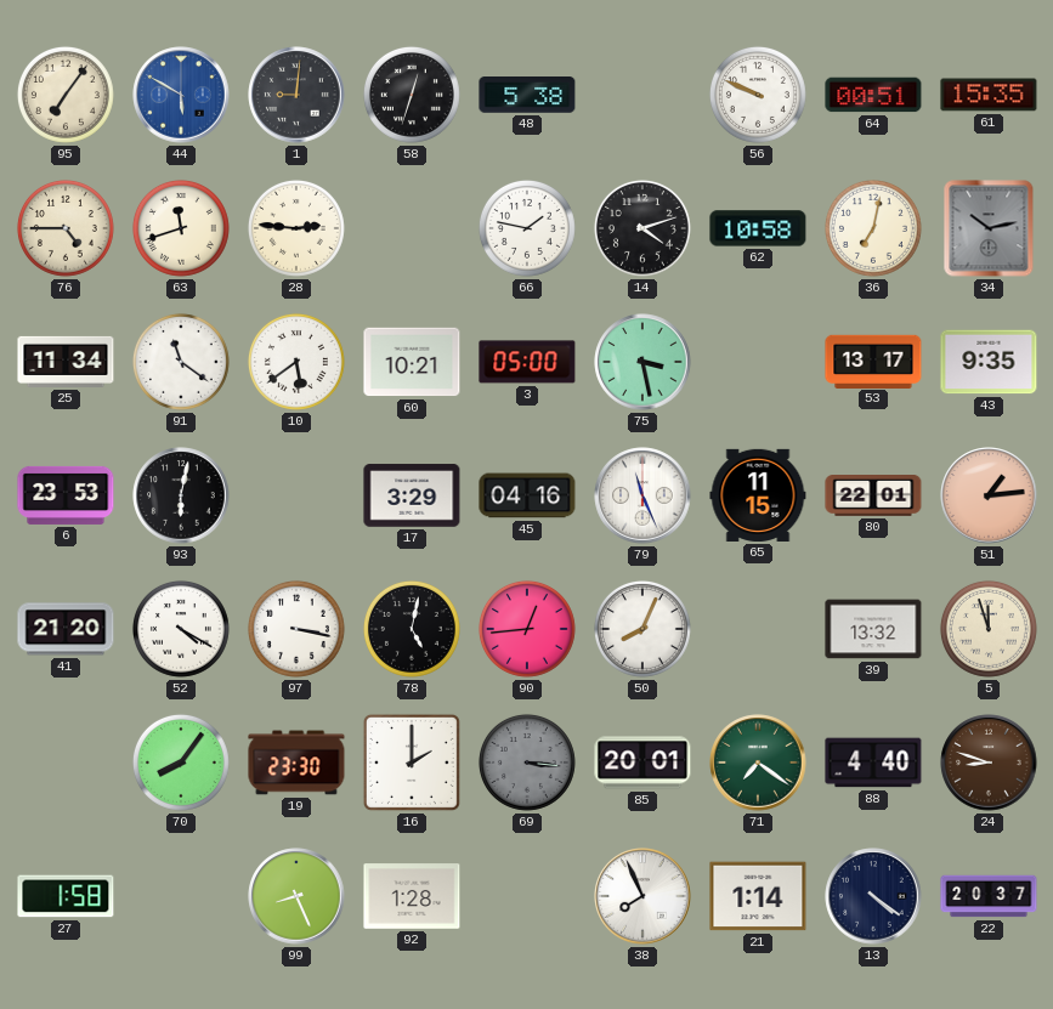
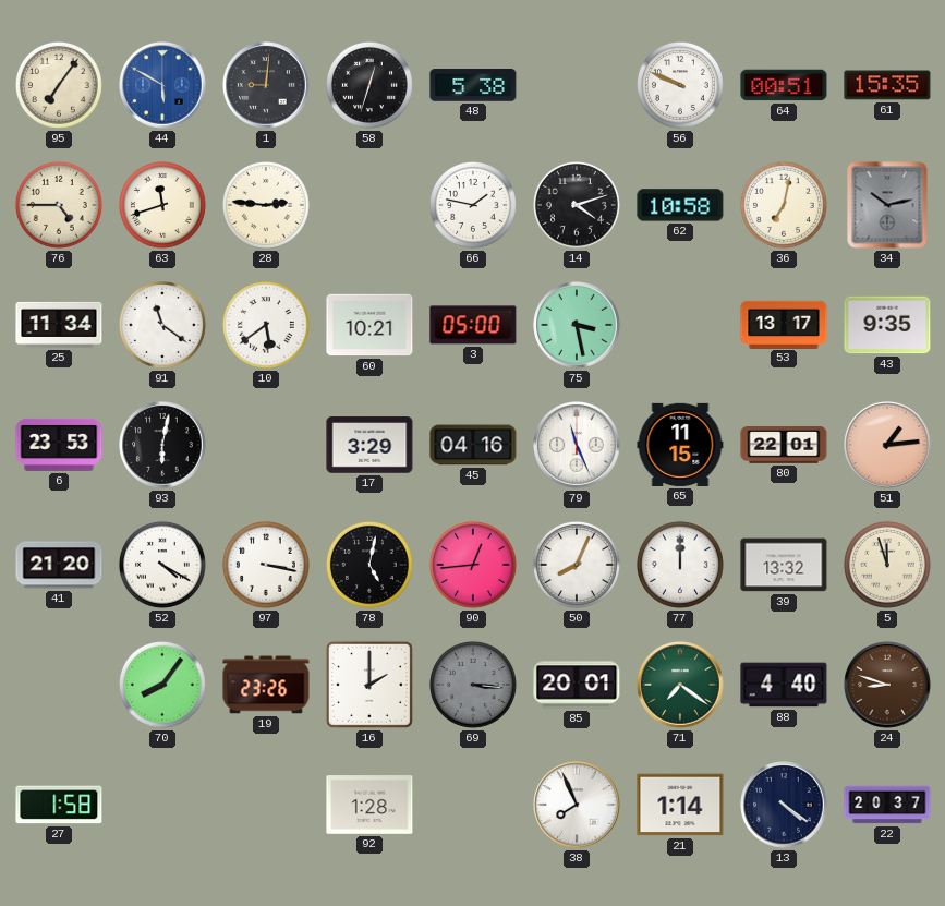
77: none -> 12:00
19: 23:30 -> 23:26
99: 8:26 -> none
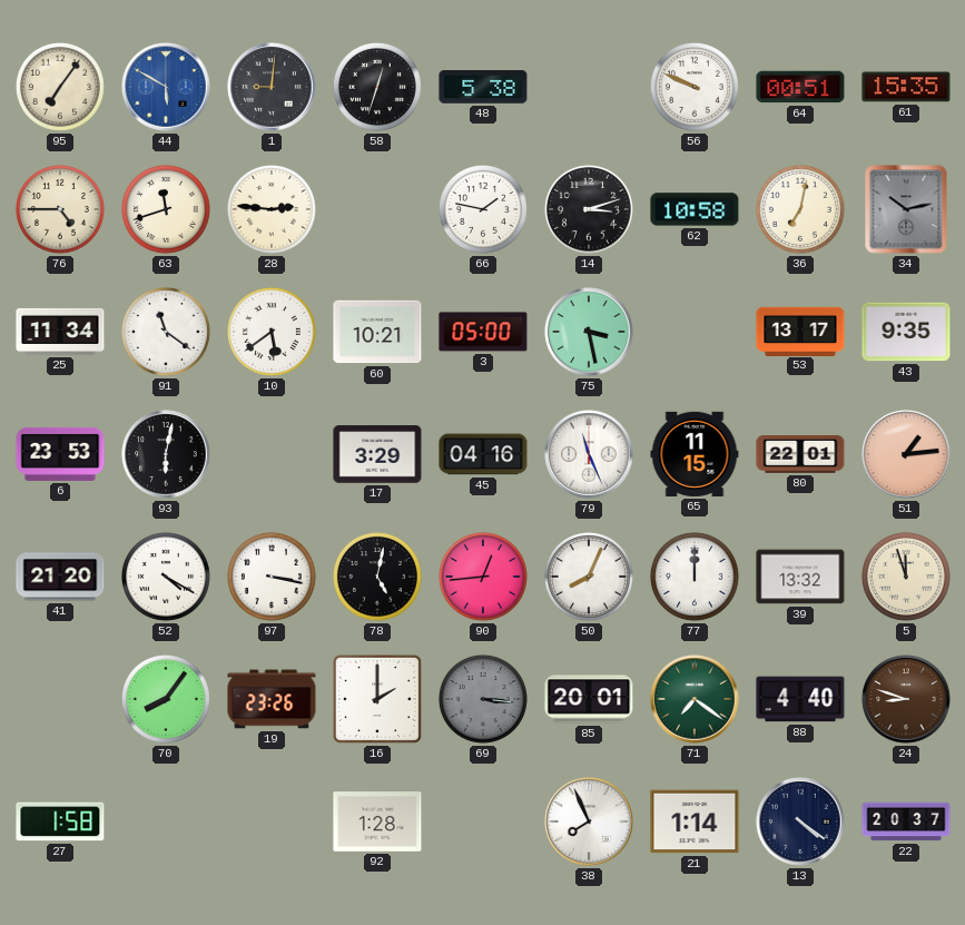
14: 4:12 -> 3:12
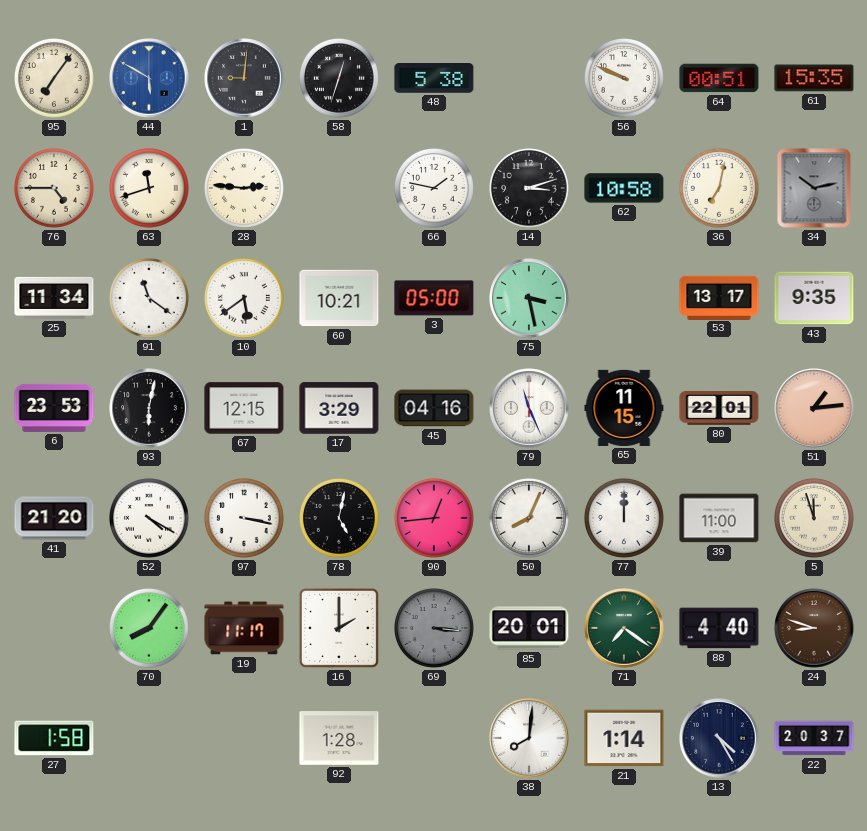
67: none -> 12:15
39: 13:32 -> 11:00
19: 23:26 -> 11:17
38: 7:56 -> 8:01
13: 4:21 -> 4:25
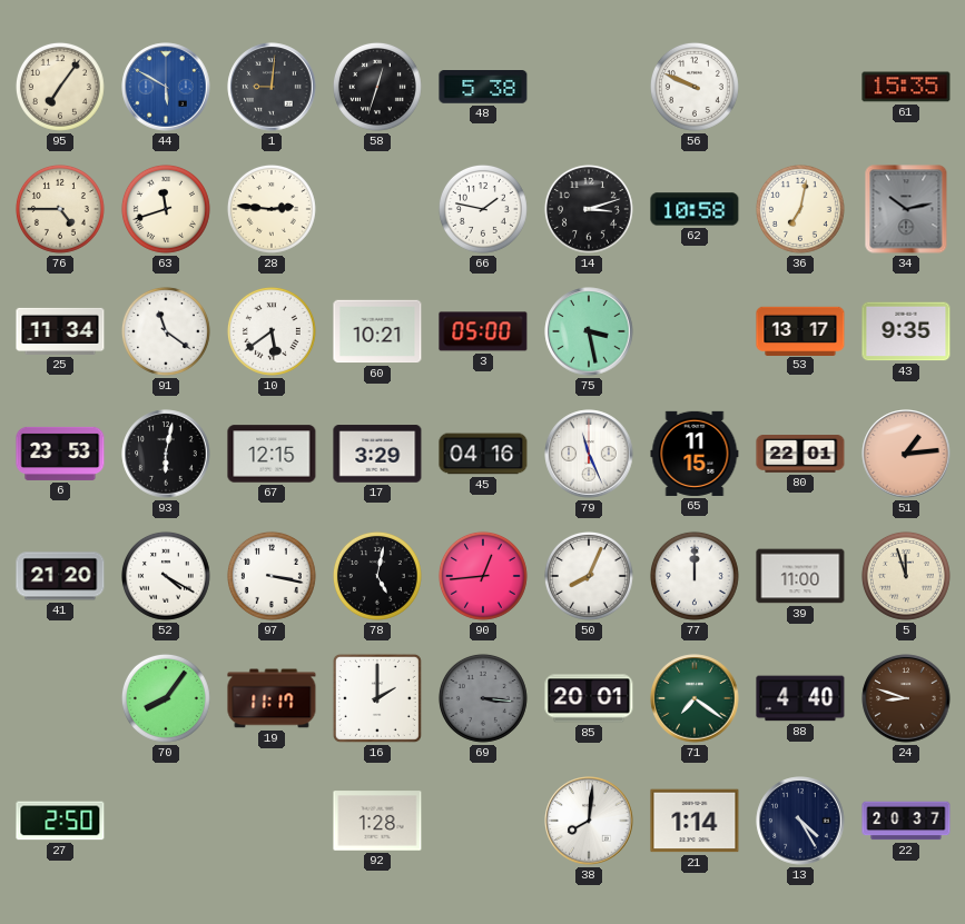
64: 00:51 -> none
27: 1:58 -> 2:50
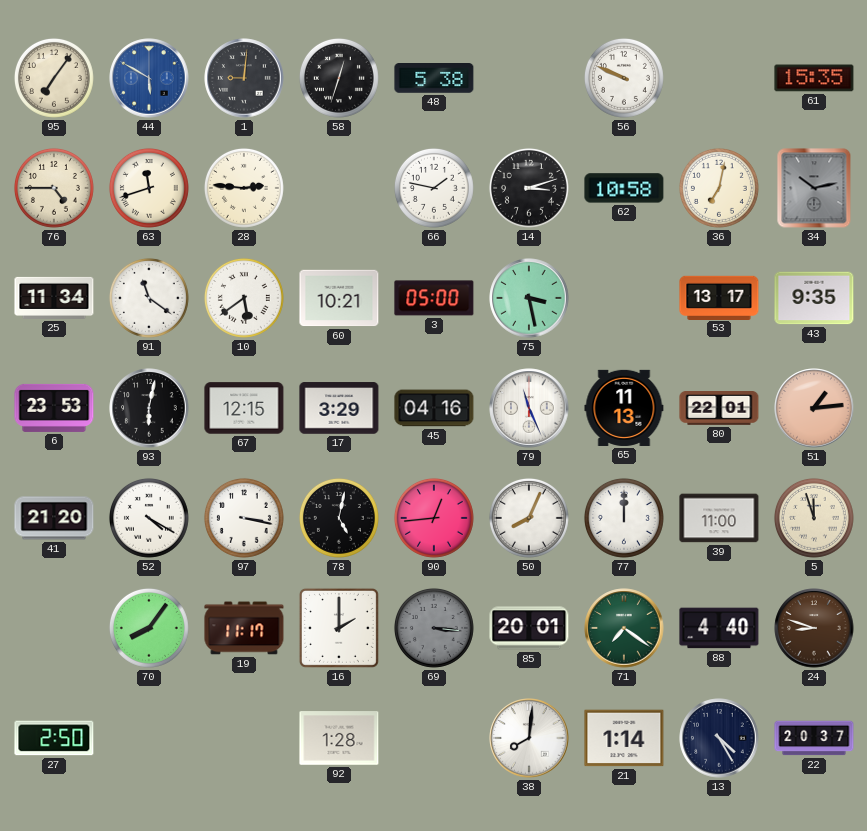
65: 11:15 -> 11:13
